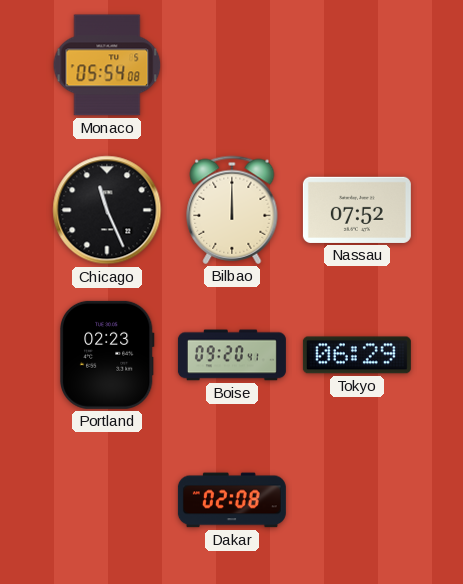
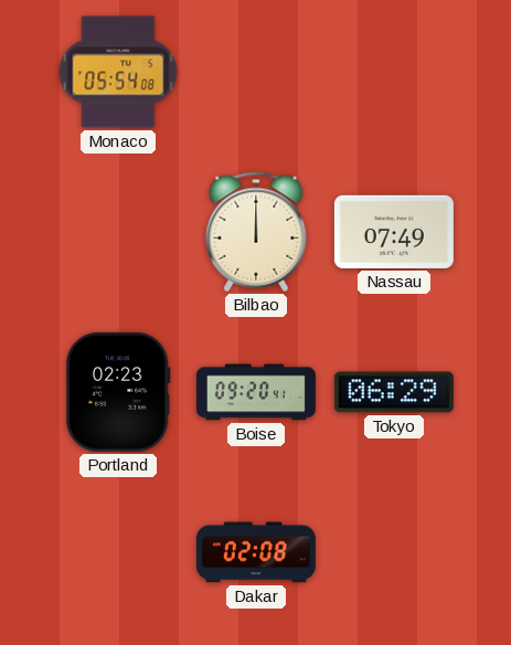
Chicago: 11:26 -> none
Nassau: 07:52 -> 07:49
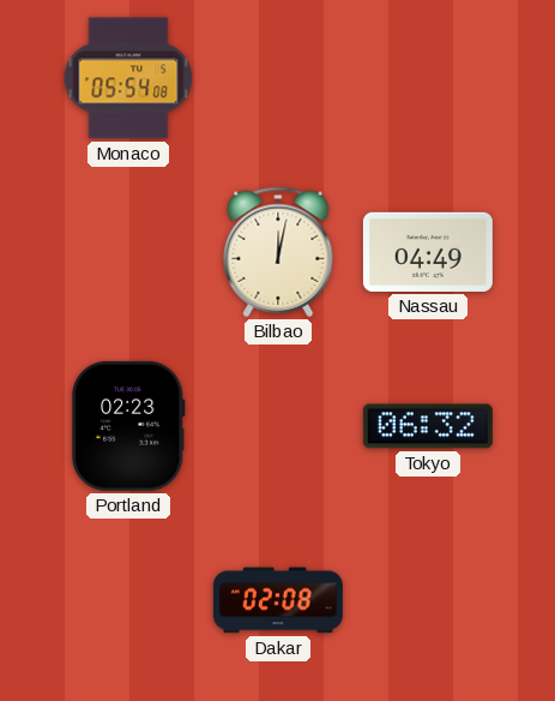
Bilbao: 12:00 -> 12:02
Nassau: 07:49 -> 04:49
Boise: 09:20 -> none
Tokyo: 06:29 -> 06:32
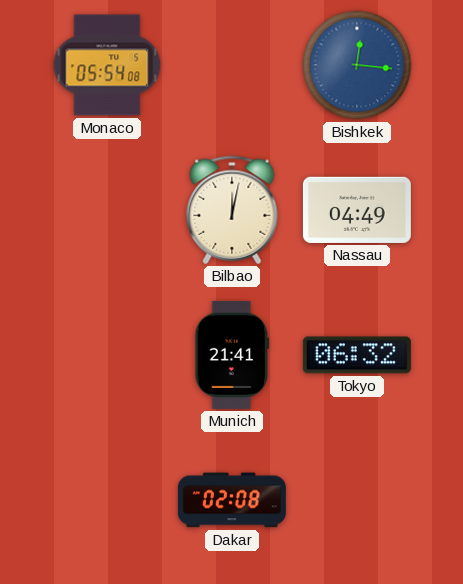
Bishkek: none -> 12:16
Portland: 02:23 -> none
Munich: none -> 21:41
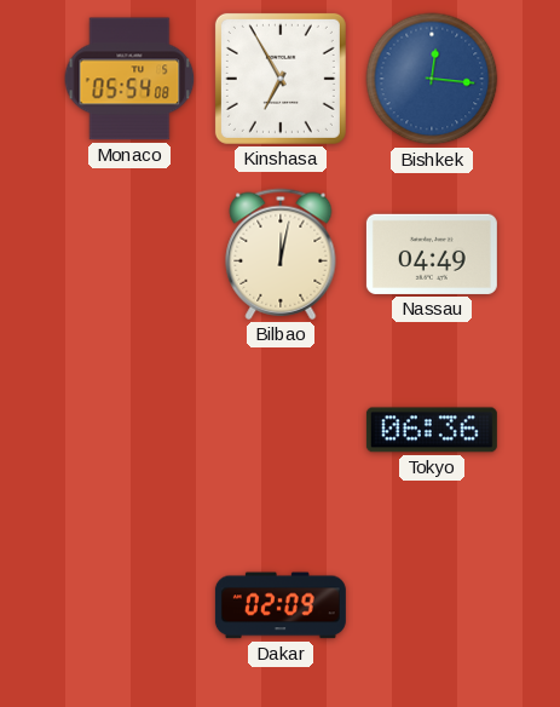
Kinshasa: none -> 6:55
Munich: 21:41 -> none
Tokyo: 06:32 -> 06:36
Dakar: 02:08 -> 02:09
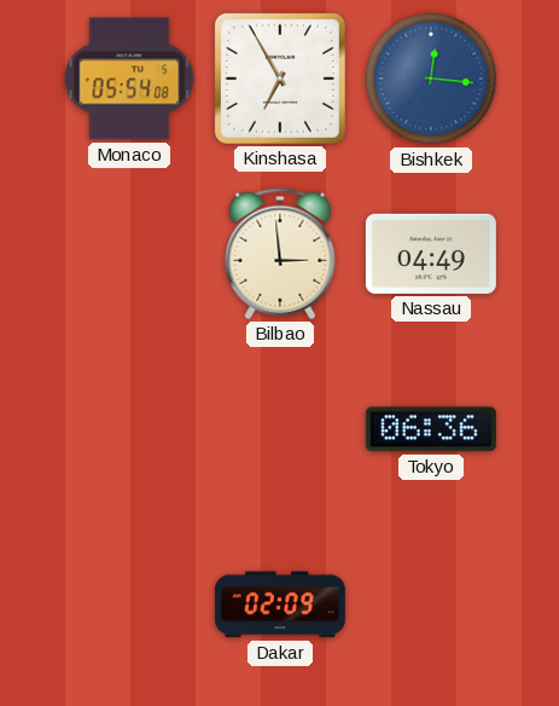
Bilbao: 12:02 -> 2:59
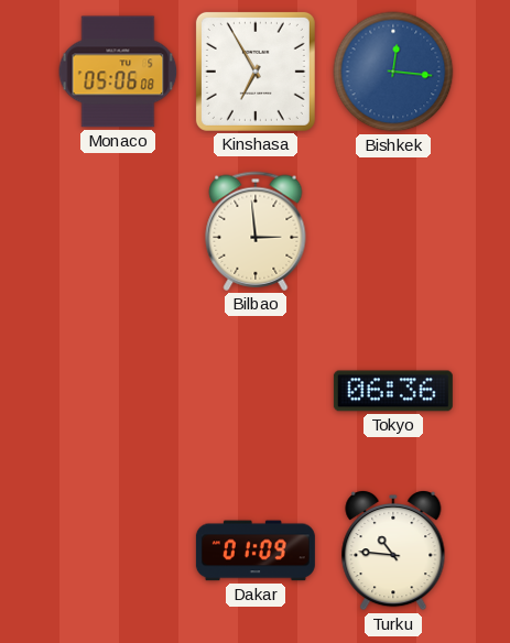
Monaco: 05:54 -> 05:06
Nassau: 04:49 -> none
Dakar: 02:09 -> 01:09
Turku: none -> 10:46
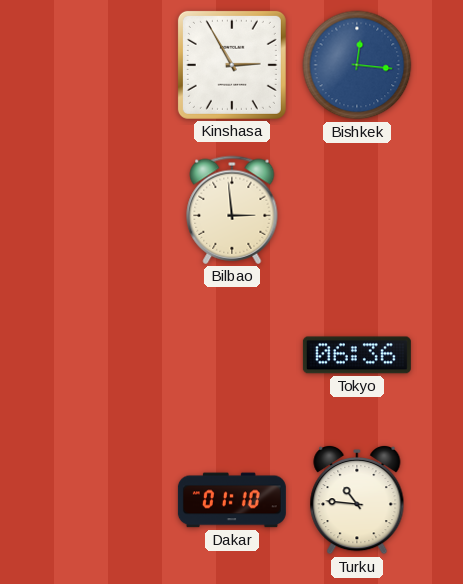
Monaco: 05:06 -> none
Kinshasa: 6:55 -> 2:55
Dakar: 01:09 -> 01:10
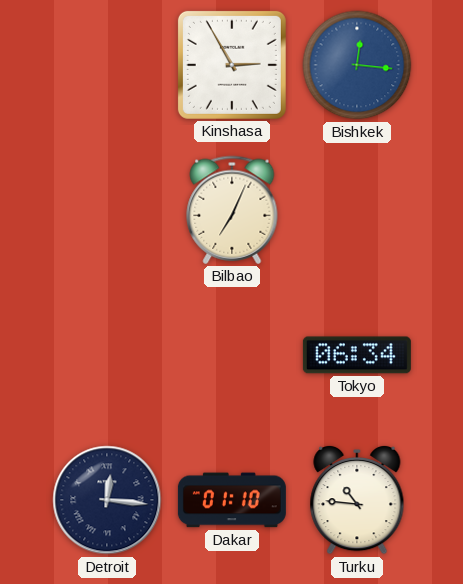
Bilbao: 2:59 -> 7:04
Tokyo: 06:36 -> 06:34
Detroit: none -> 12:16
